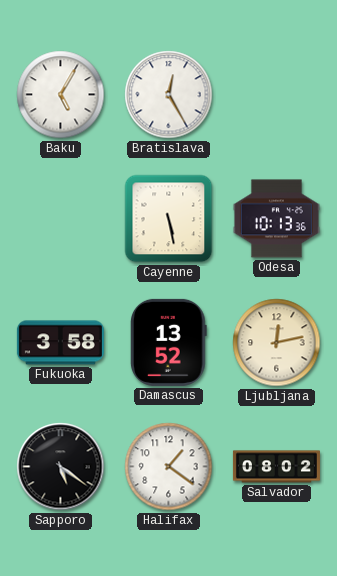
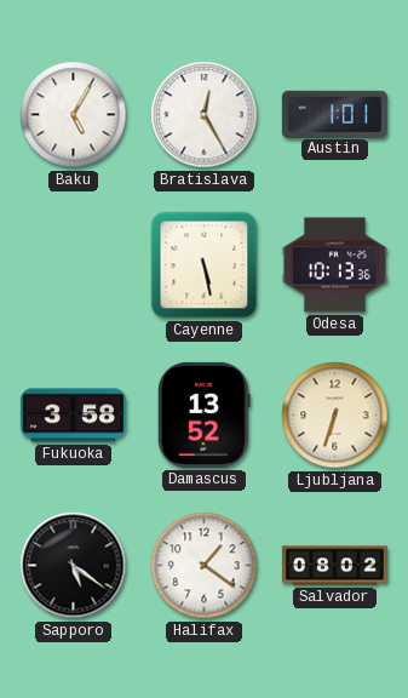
Austin: none -> 1:01
Ljubljana: 12:13 -> 6:33
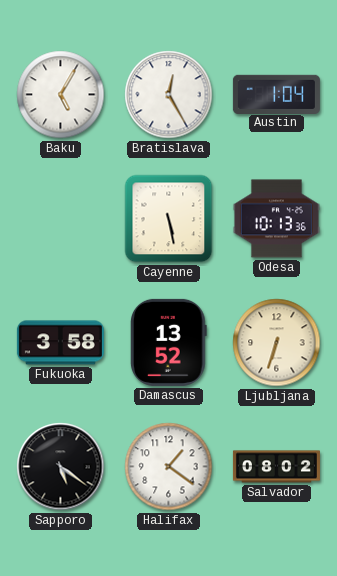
Austin: 1:01 -> 1:04
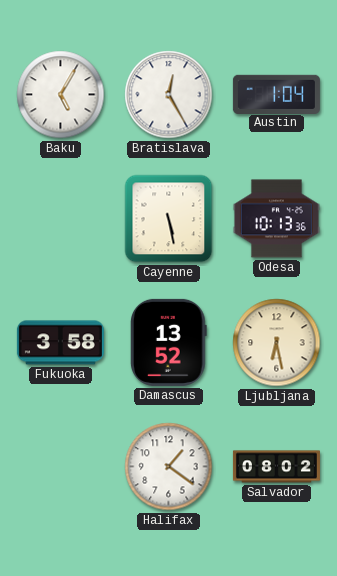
Ljubljana: 6:33 -> 6:28
Sapporo: 5:21 -> none
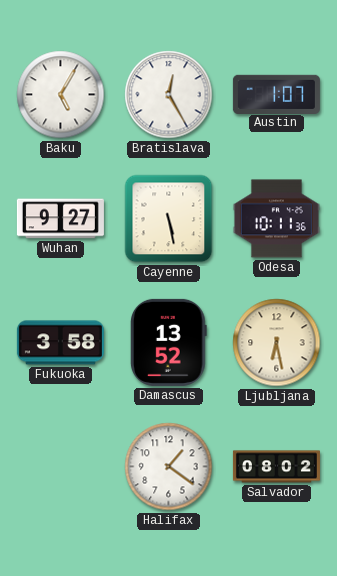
Austin: 1:04 -> 1:07
Wuhan: none -> 9:27
Odesa: 10:13 -> 10:11
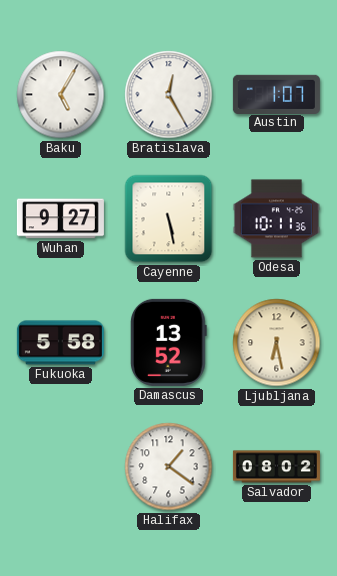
Fukuoka: 3:58 -> 5:58
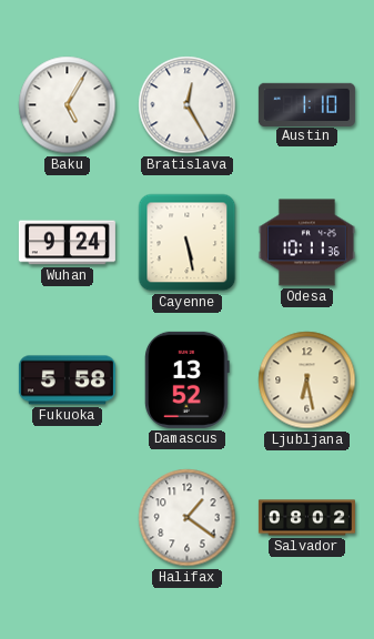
Austin: 1:07 -> 1:10
Wuhan: 9:27 -> 9:24
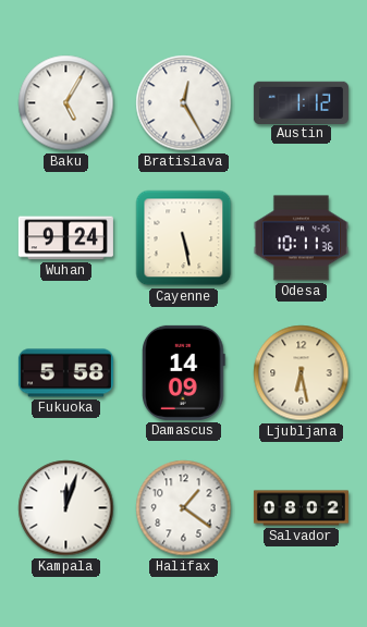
Austin: 1:10 -> 1:12
Damascus: 13:52 -> 14:09
Kampala: none -> 12:03
